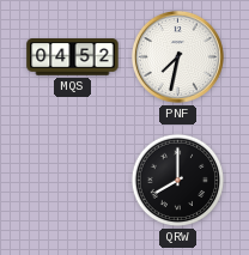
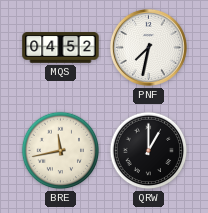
BRE: none -> 11:43
QRW: 8:00 -> 1:00
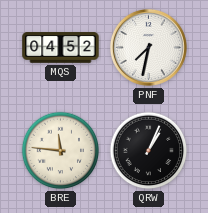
BRE: 11:43 -> 11:46
QRW: 1:00 -> 1:04
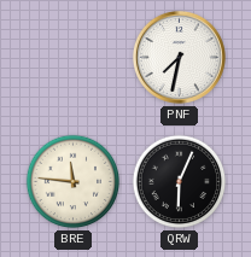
MQS: 04:52 -> none
QRW: 1:04 -> 6:04
